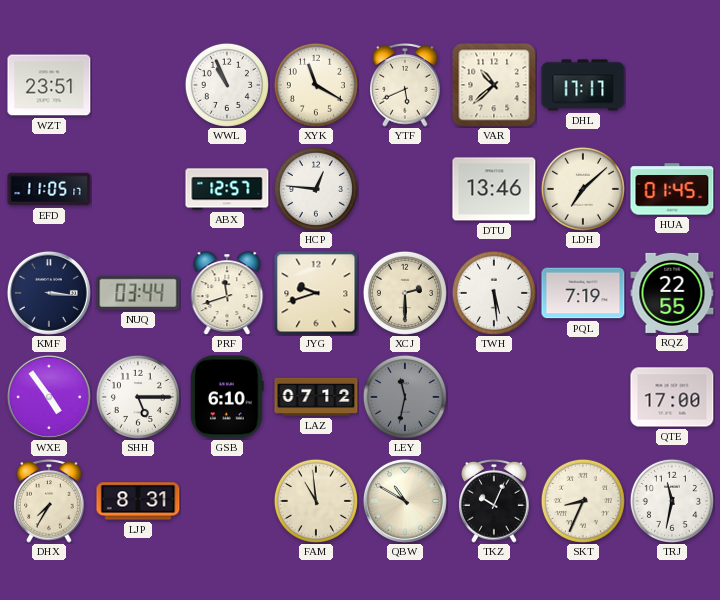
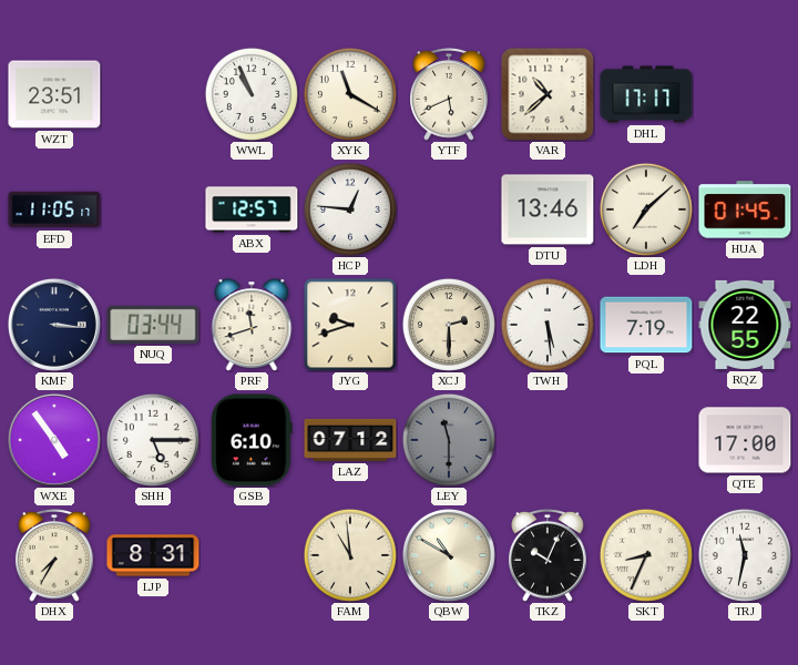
LEY: 11:32 -> 11:30
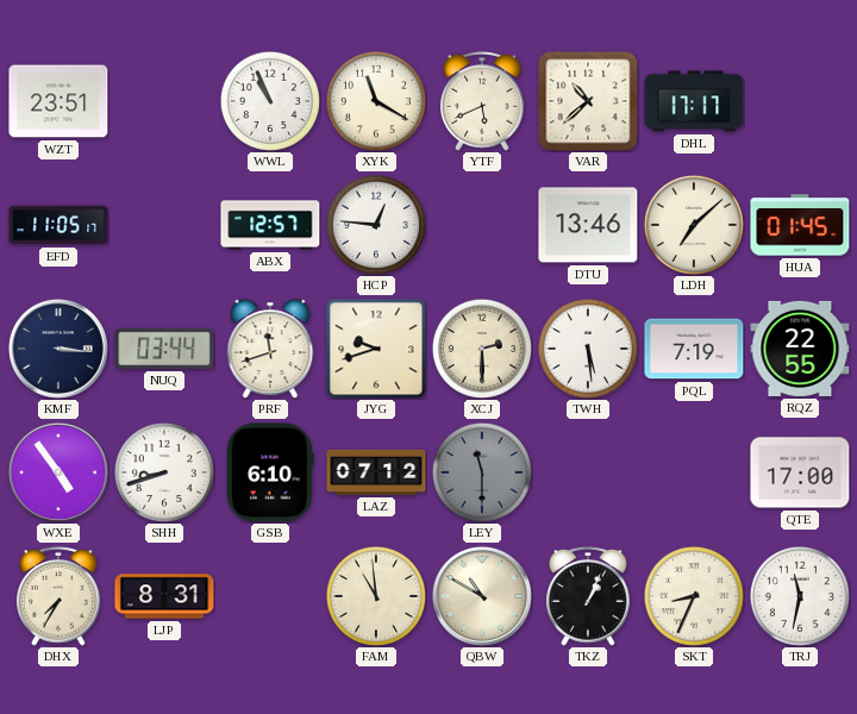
SHH: 5:15 -> 8:42
TKZ: 10:04 -> 1:04
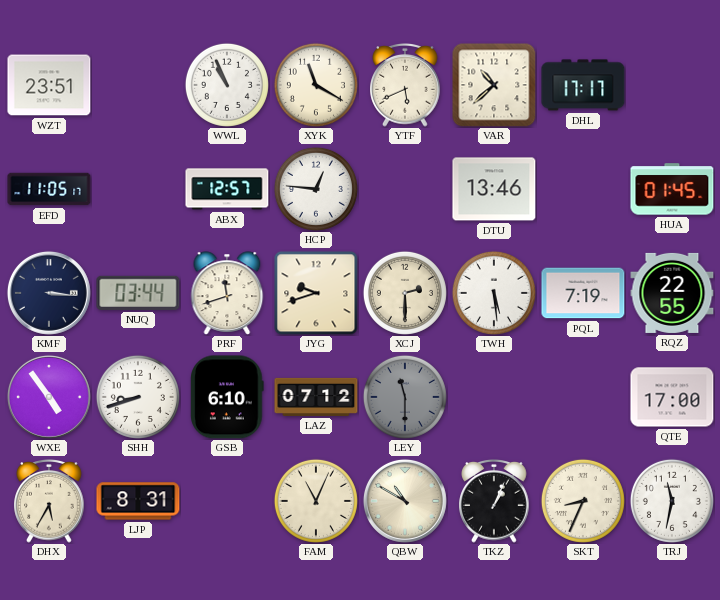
LDH: 7:08 -> none
DHX: 7:35 -> 5:35
FAM: 10:59 -> 11:04
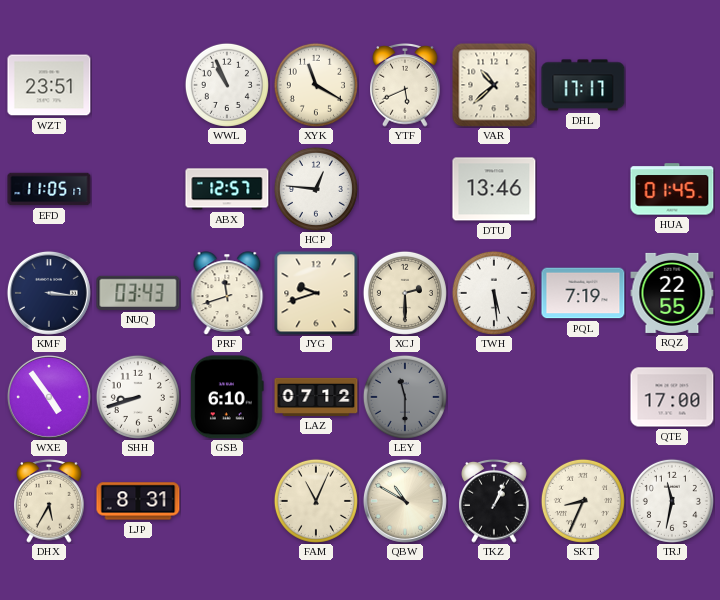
NUQ: 03:44 -> 03:43
